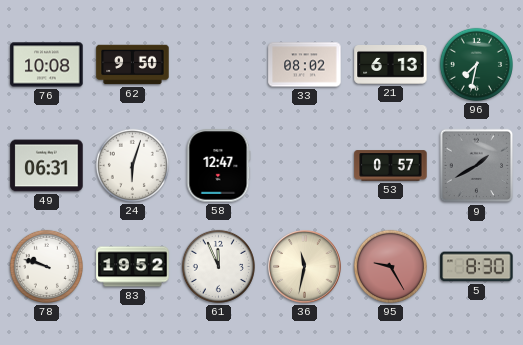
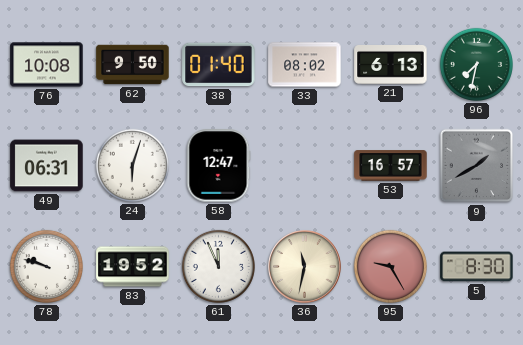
38: none -> 01:40
53: 0:57 -> 16:57
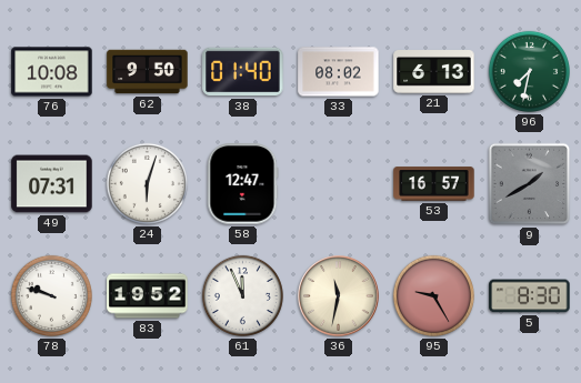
49: 06:31 -> 07:31
